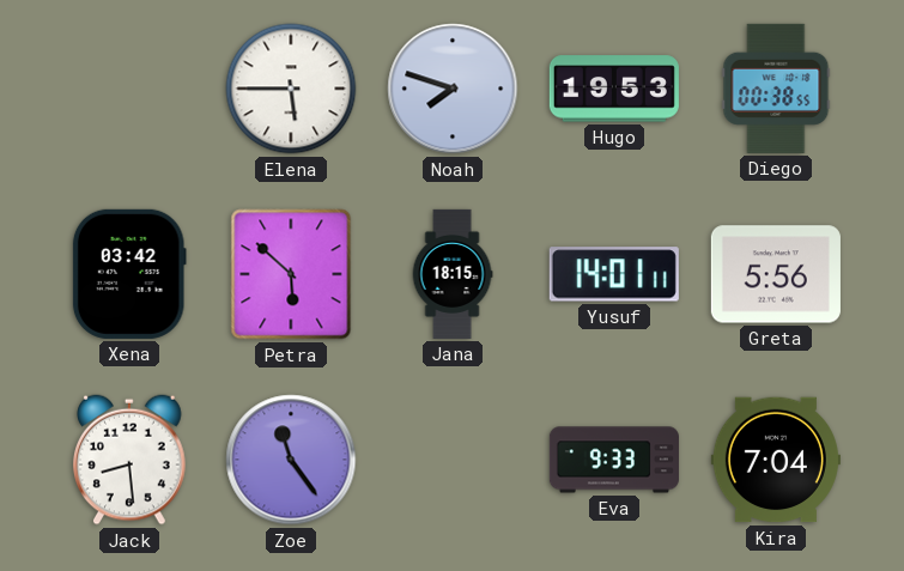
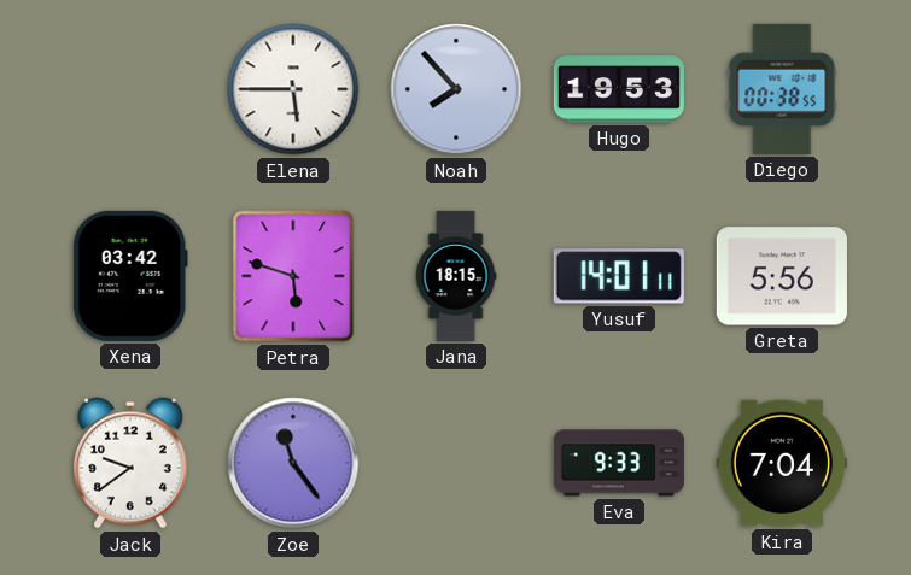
Noah: 7:48 -> 7:53
Petra: 5:52 -> 5:48
Jack: 8:29 -> 9:39
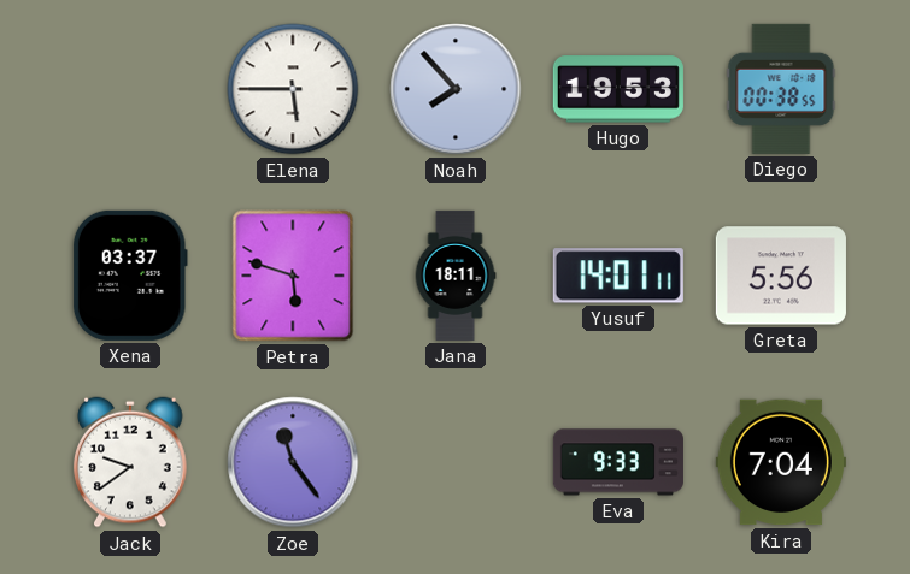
Xena: 03:42 -> 03:37
Jana: 18:15 -> 18:11
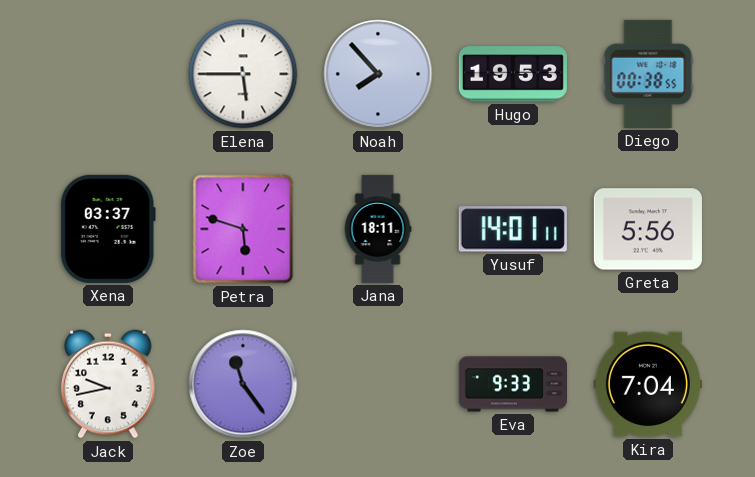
Jack: 9:39 -> 9:43
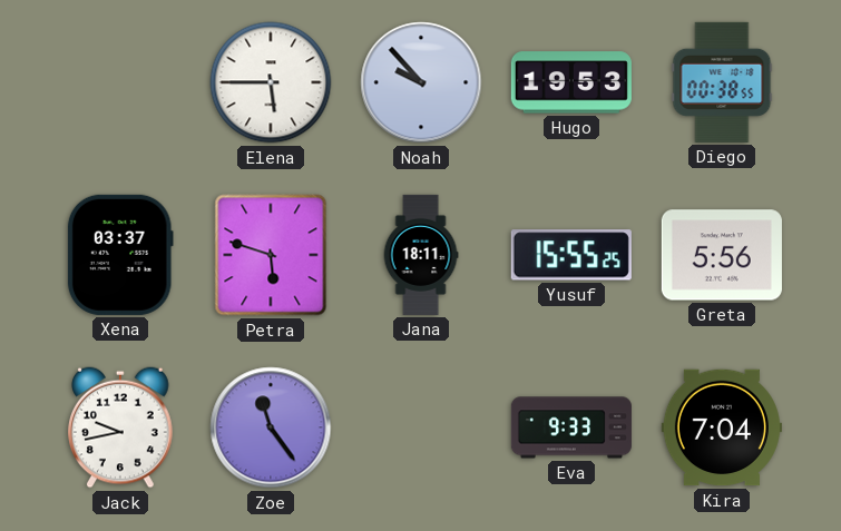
Noah: 7:53 -> 9:53
Yusuf: 14:01 -> 15:55
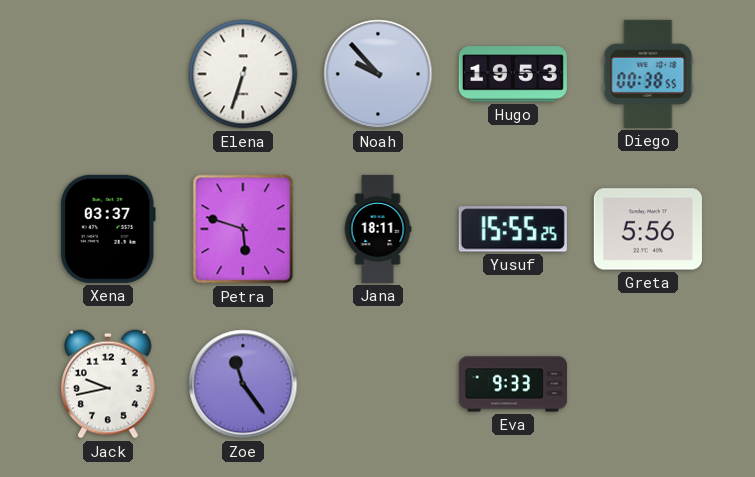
Elena: 5:45 -> 6:33
Kira: 7:04 -> none
